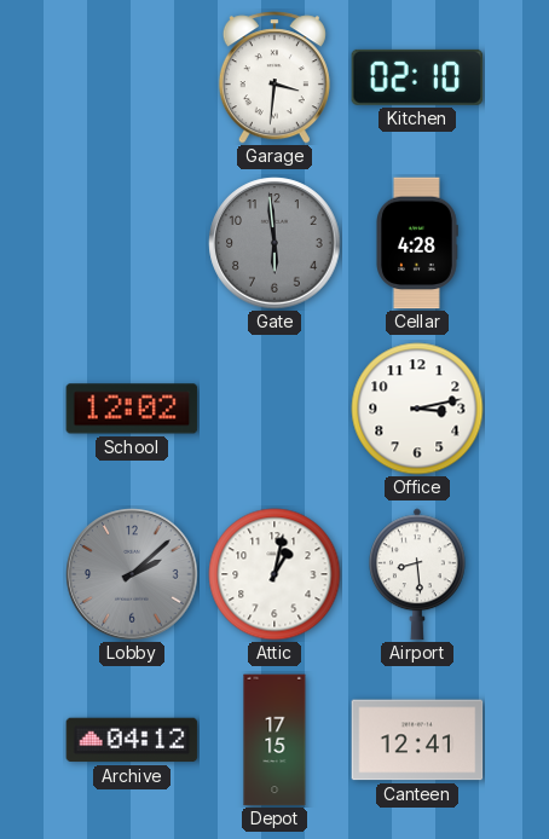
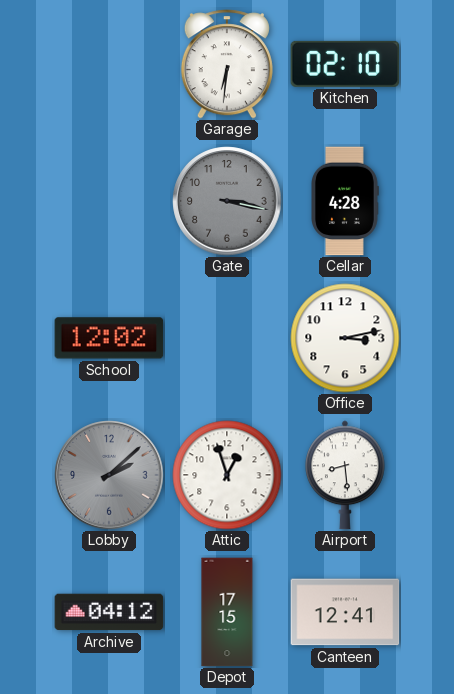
Garage: 3:31 -> 6:31
Gate: 5:59 -> 3:17
Attic: 1:02 -> 12:57
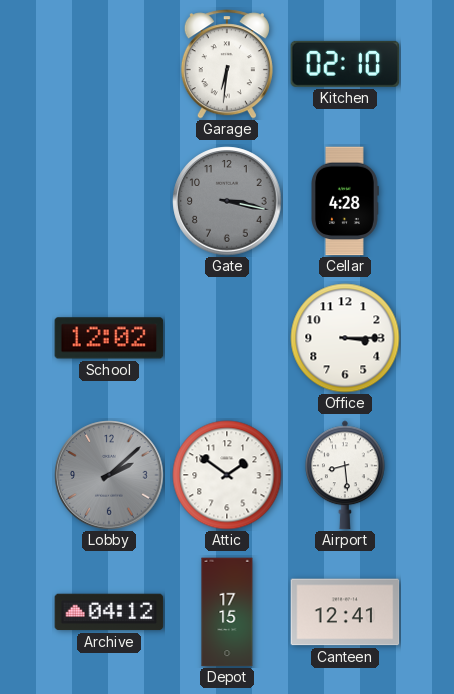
Office: 3:13 -> 3:15
Attic: 12:57 -> 1:51
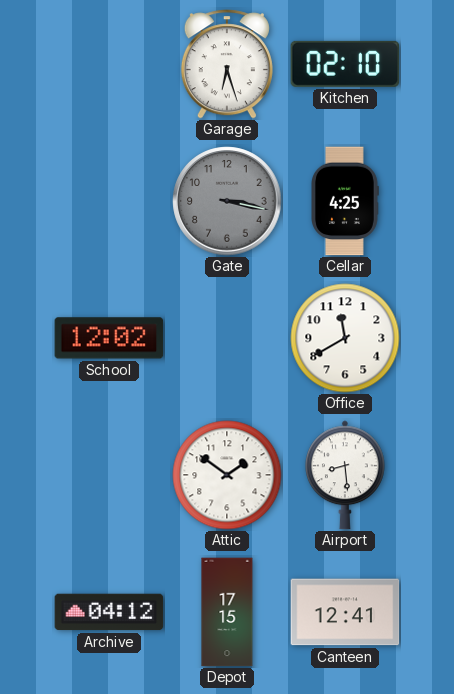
Garage: 6:31 -> 6:27
Cellar: 4:28 -> 4:25
Office: 3:15 -> 11:40
Lobby: 2:08 -> none
